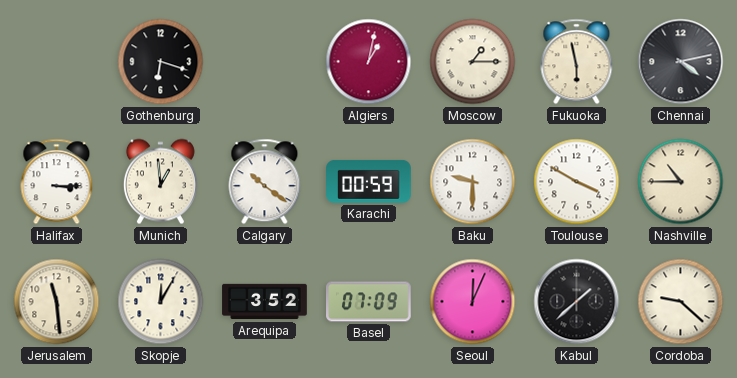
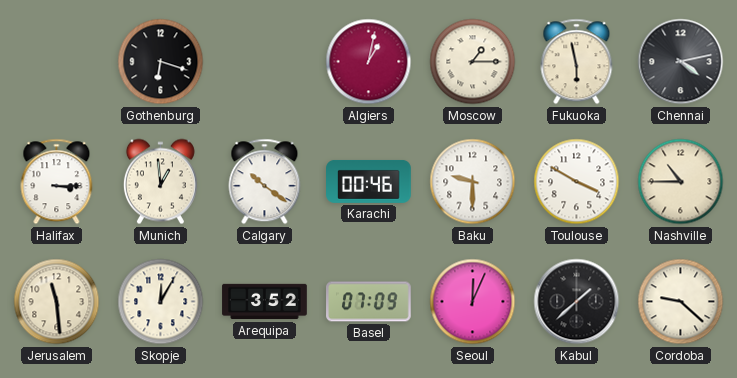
Karachi: 00:59 -> 00:46
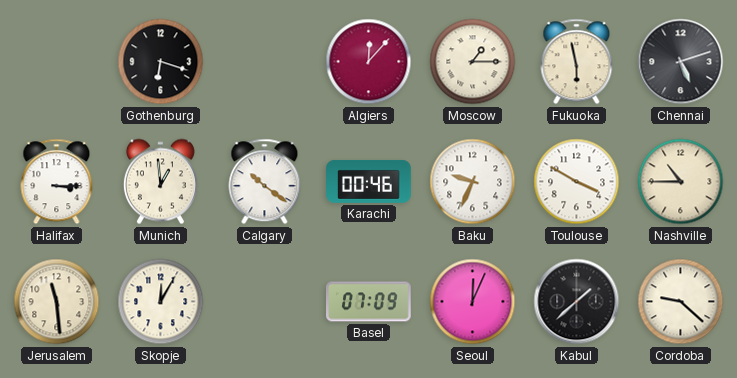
Algiers: 1:02 -> 12:07
Chennai: 4:13 -> 5:12
Baku: 9:30 -> 9:34
Arequipa: 3:52 -> none
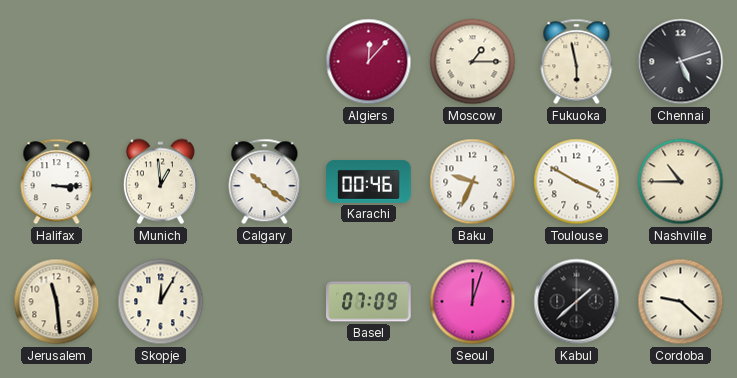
Gothenburg: 6:18 -> none
Seoul: 12:04 -> 12:03
